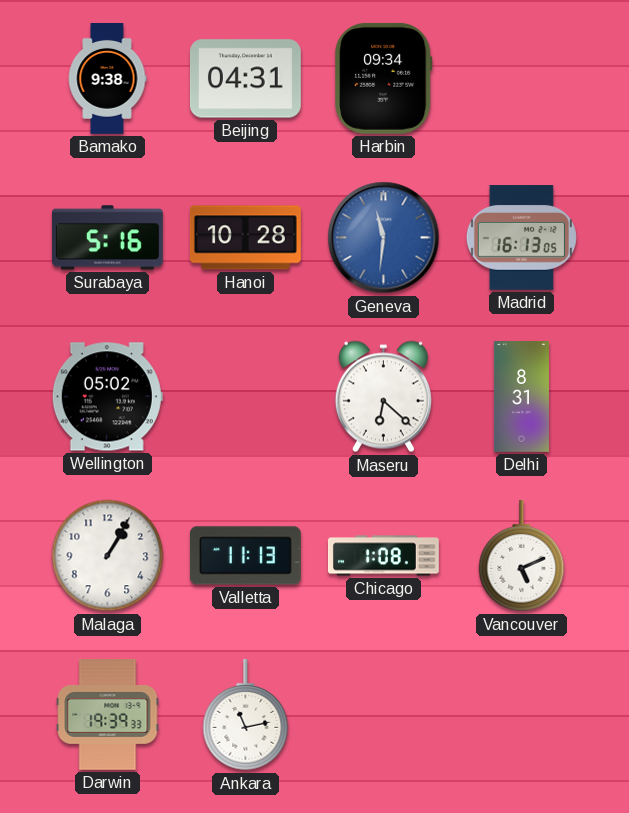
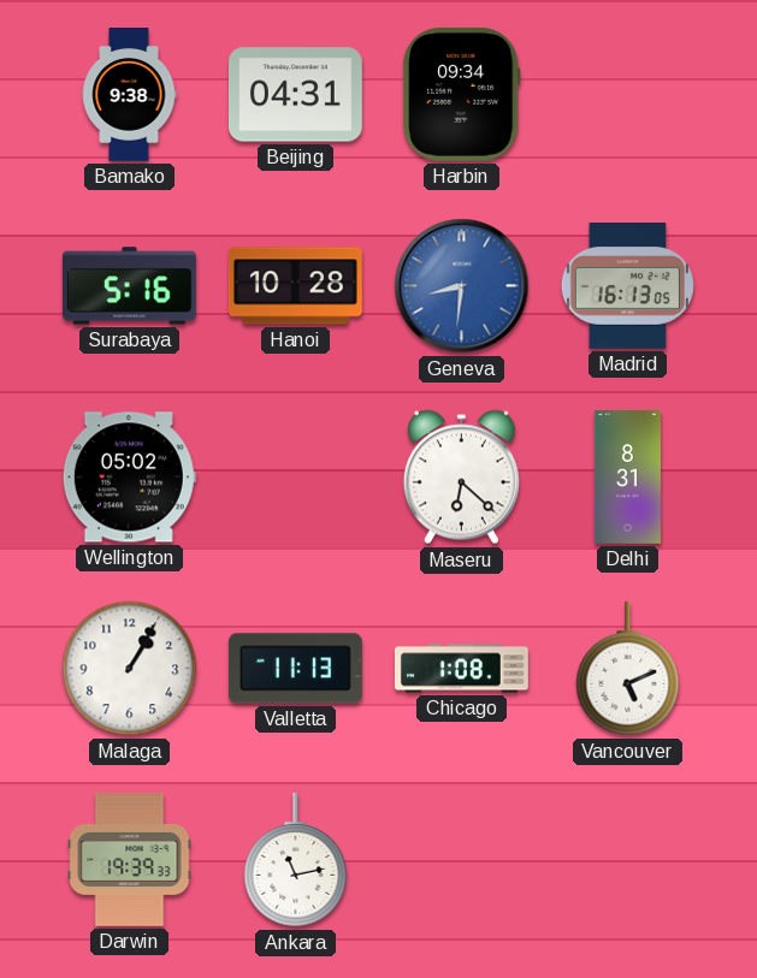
Geneva: 11:31 -> 8:31
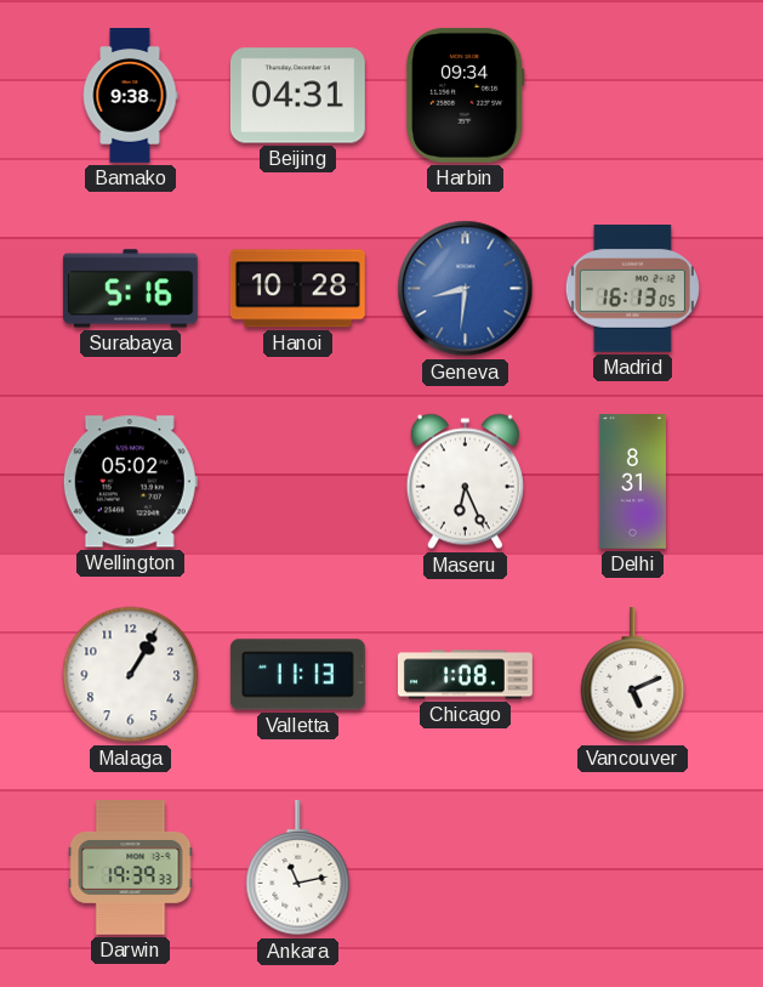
Maseru: 6:22 -> 6:26
